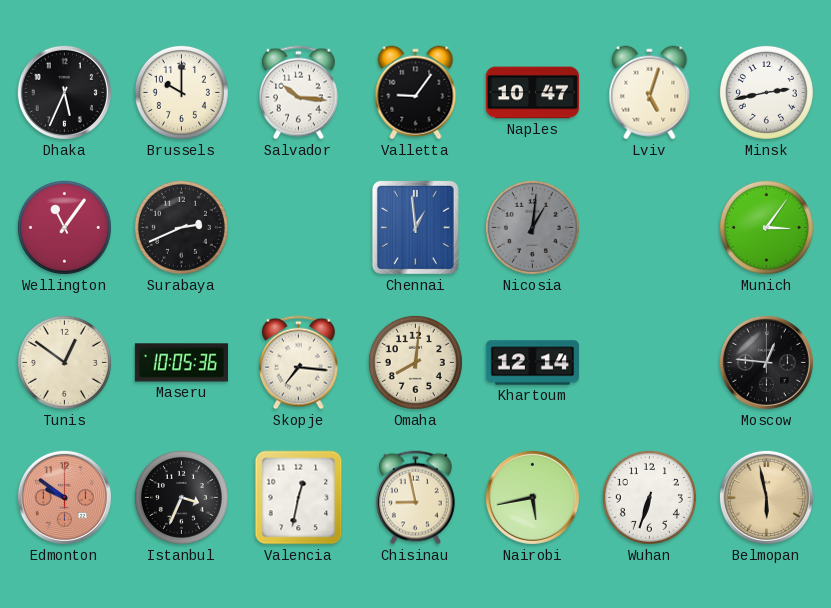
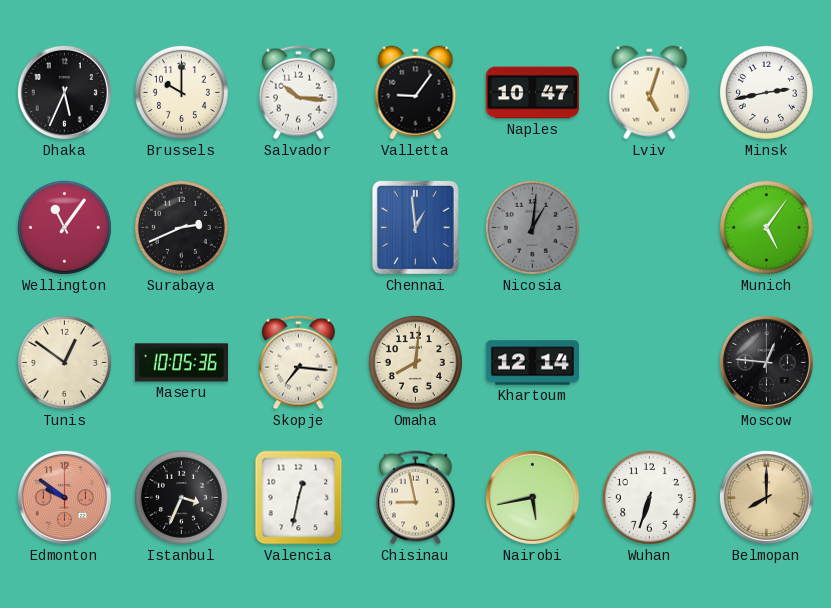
Munich: 3:06 -> 5:06
Belmopan: 5:58 -> 8:00
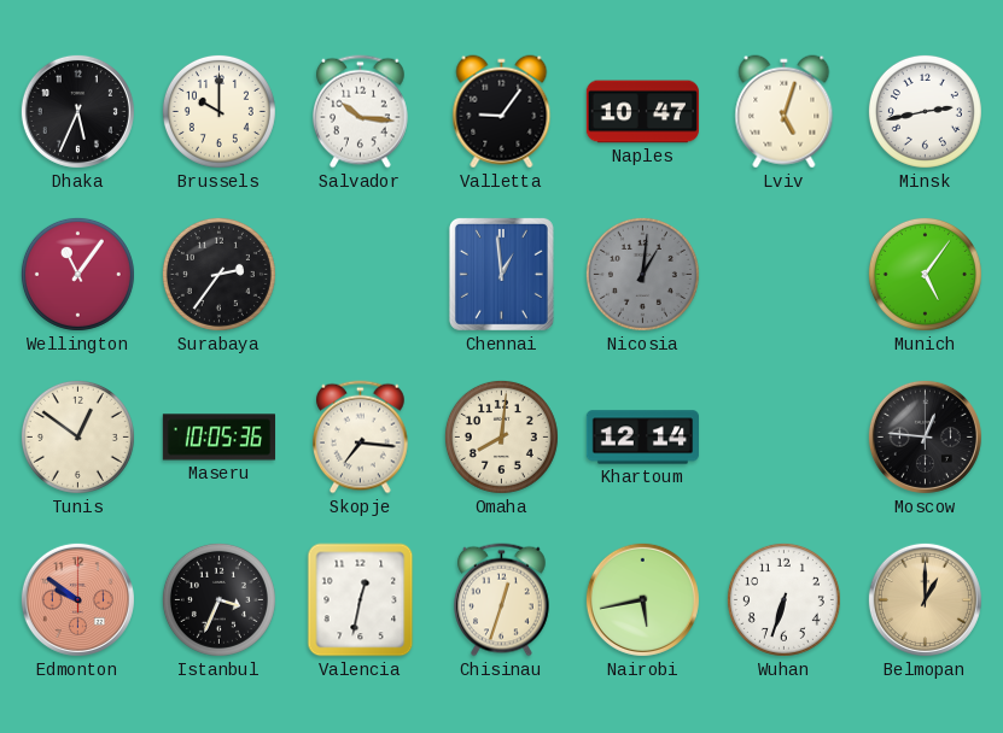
Surabaya: 2:41 -> 2:36
Chisinau: 8:58 -> 12:33
Belmopan: 8:00 -> 1:00
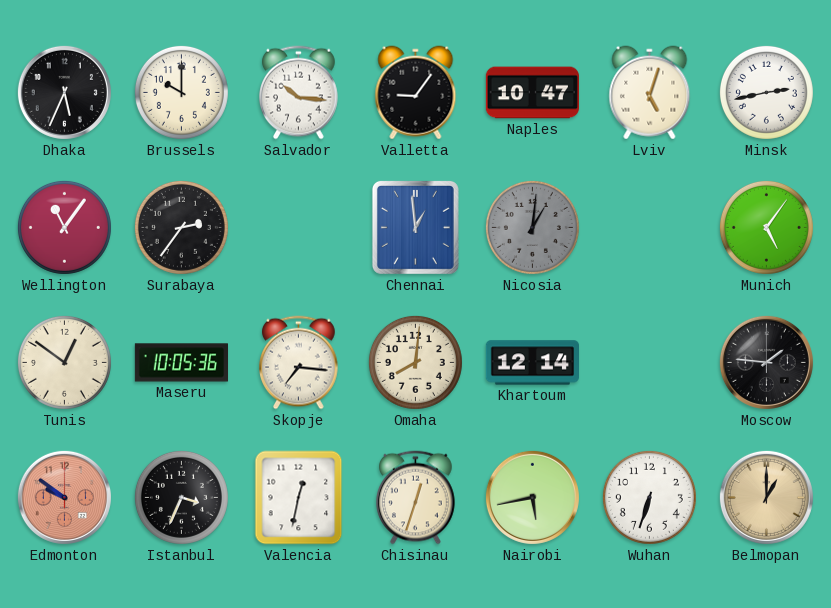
Moscow: 12:46 -> 1:46
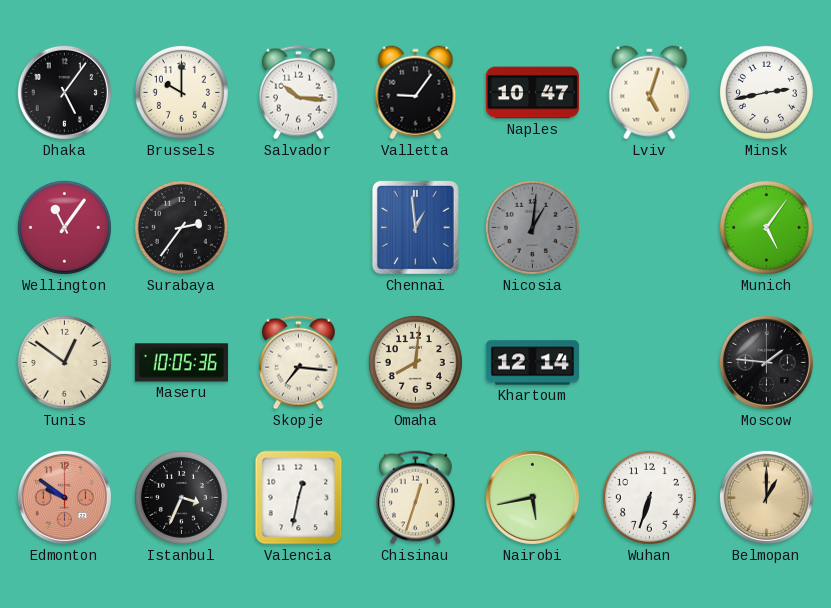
Dhaka: 5:34 -> 5:06
